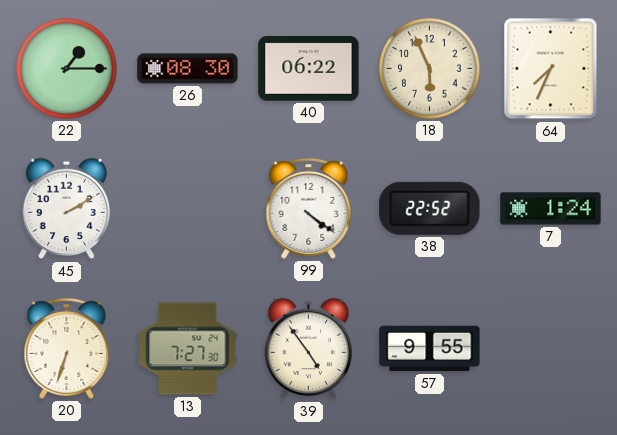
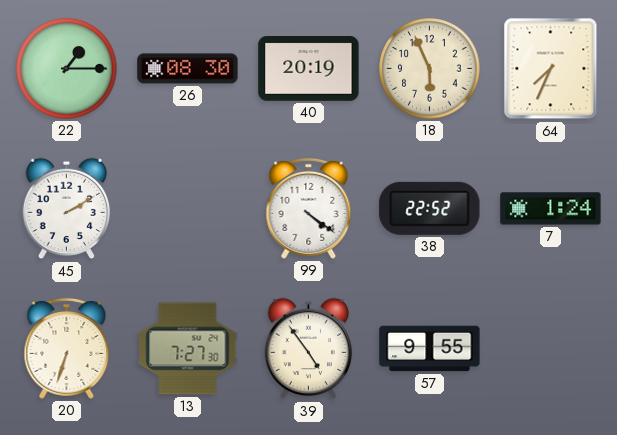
40: 06:22 -> 20:19
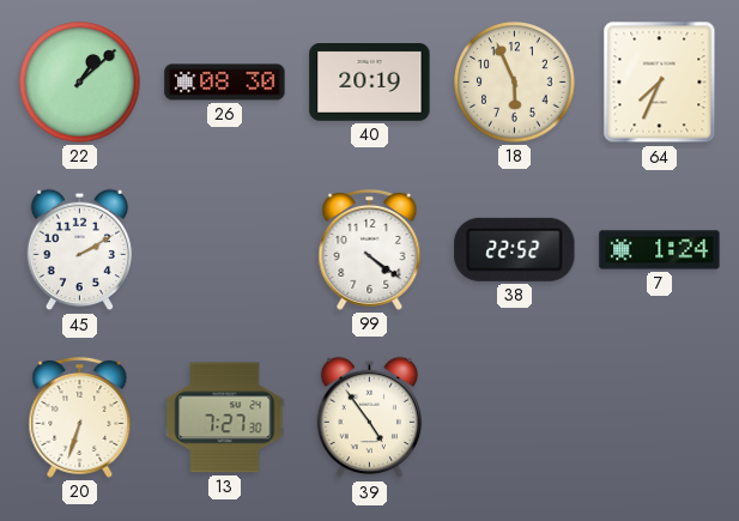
22: 1:15 -> 1:08
57: 9:55 -> none
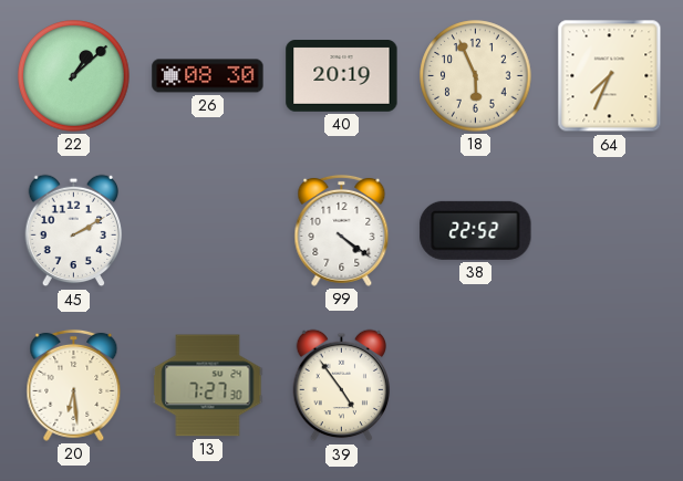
7: 1:24 -> none
20: 6:33 -> 6:29
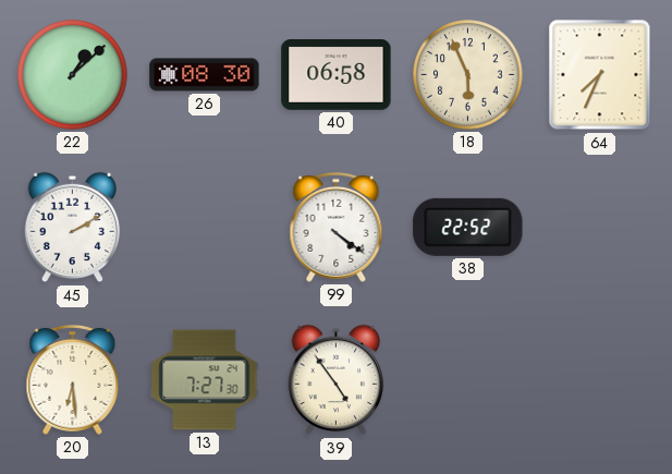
40: 20:19 -> 06:58
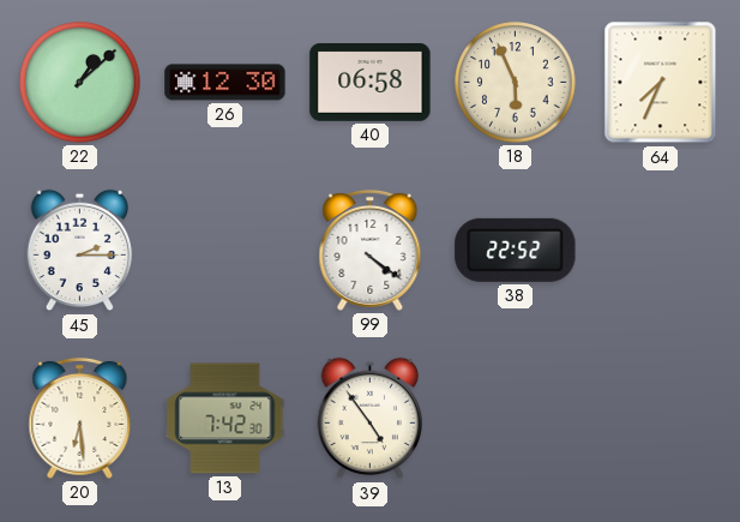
26: 08:30 -> 12:30
45: 2:10 -> 2:15
13: 7:27 -> 7:42
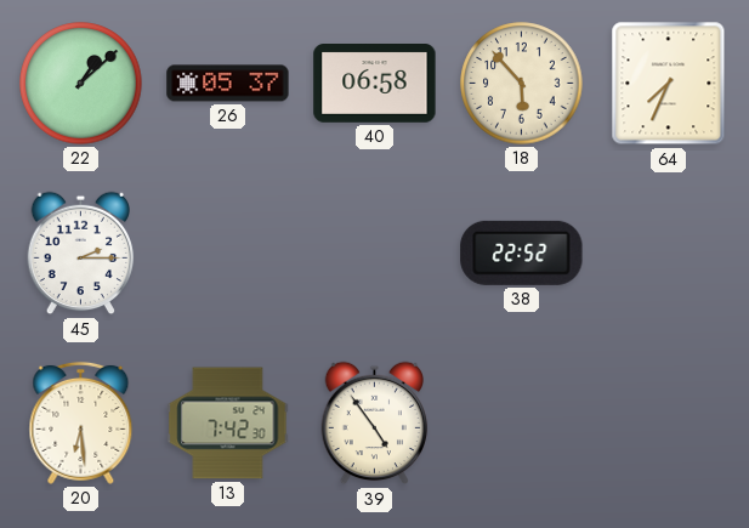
26: 12:30 -> 05:37
18: 5:56 -> 5:53
99: 4:21 -> none
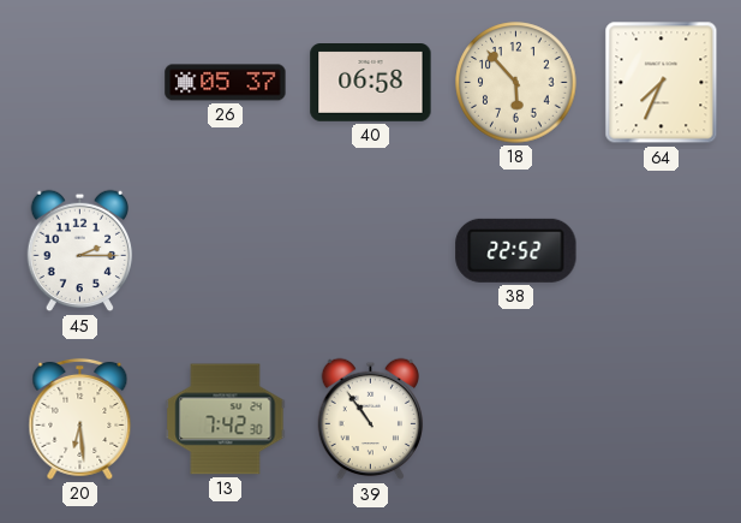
22: 1:08 -> none
39: 4:54 -> 10:54
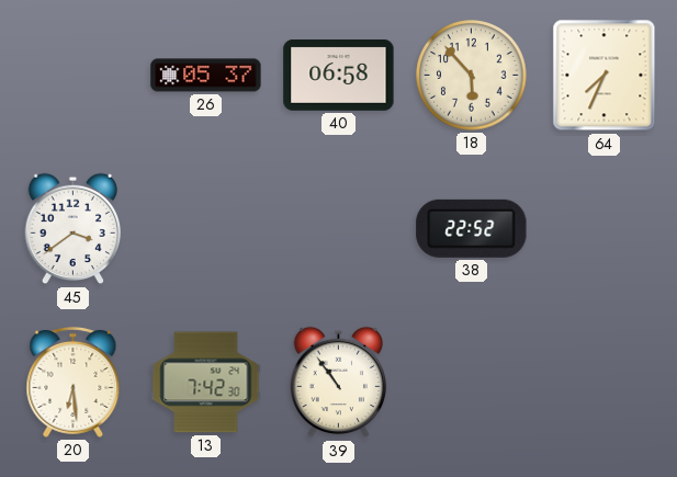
45: 2:15 -> 3:39
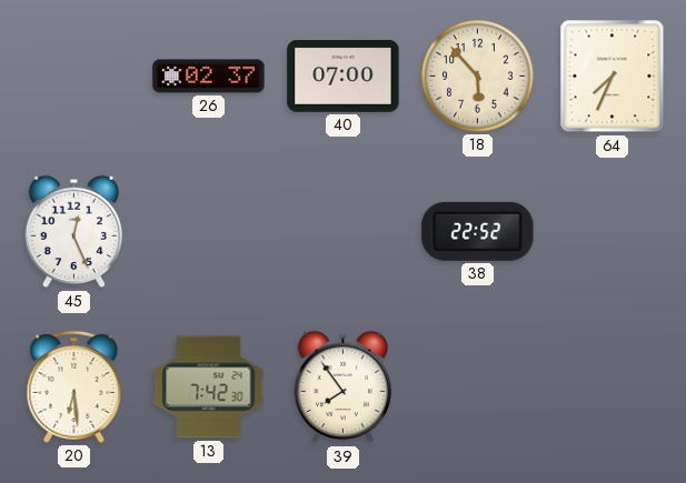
26: 05:37 -> 02:37
40: 06:58 -> 07:00
45: 3:39 -> 12:26
39: 10:54 -> 7:54
